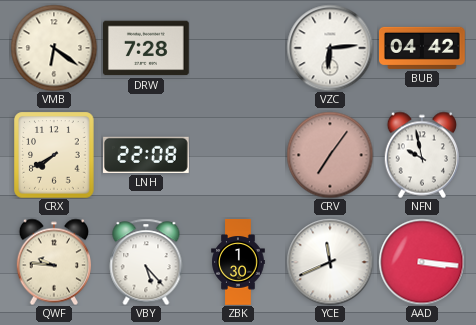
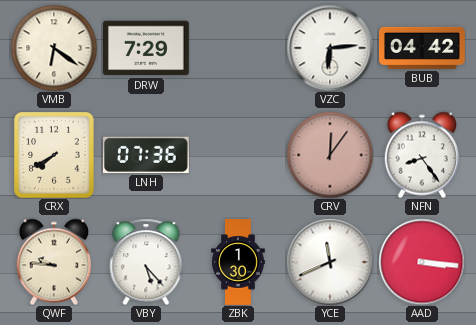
DRW: 7:28 -> 7:29
LNH: 22:08 -> 07:36
CRV: 7:06 -> 12:06
NFN: 9:58 -> 8:24
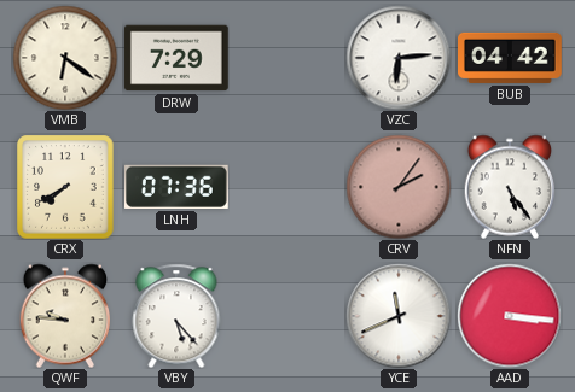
CRV: 12:06 -> 2:06
NFN: 8:24 -> 5:24
ZBK: 1:30 -> none
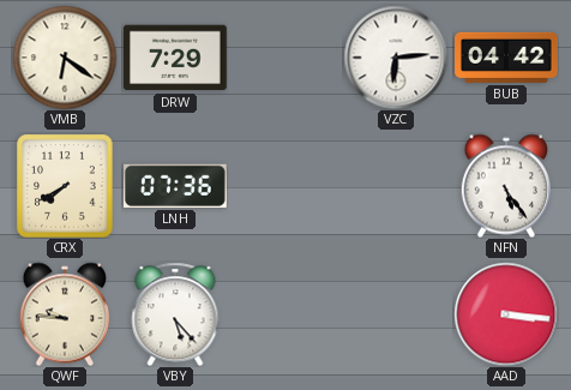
CRV: 2:06 -> none
YCE: 11:41 -> none
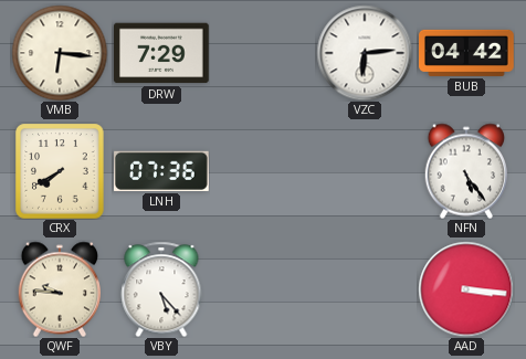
VMB: 6:21 -> 6:16
